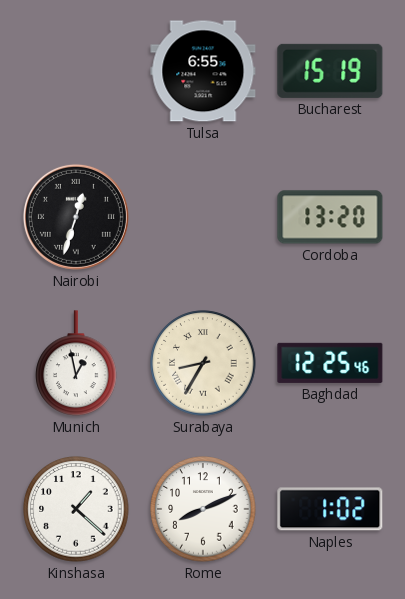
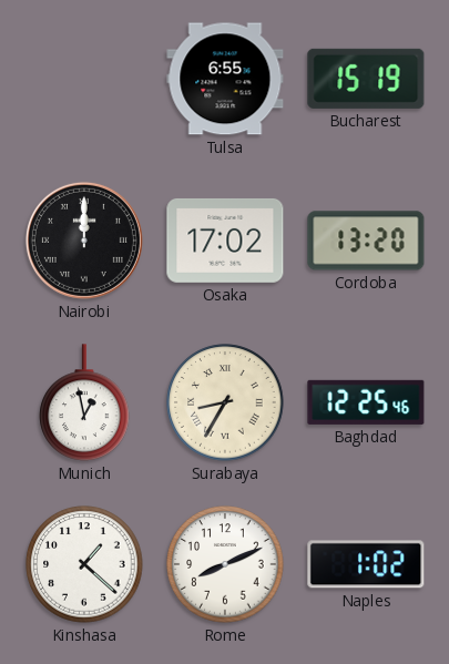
Nairobi: 12:33 -> 12:00
Osaka: none -> 17:02
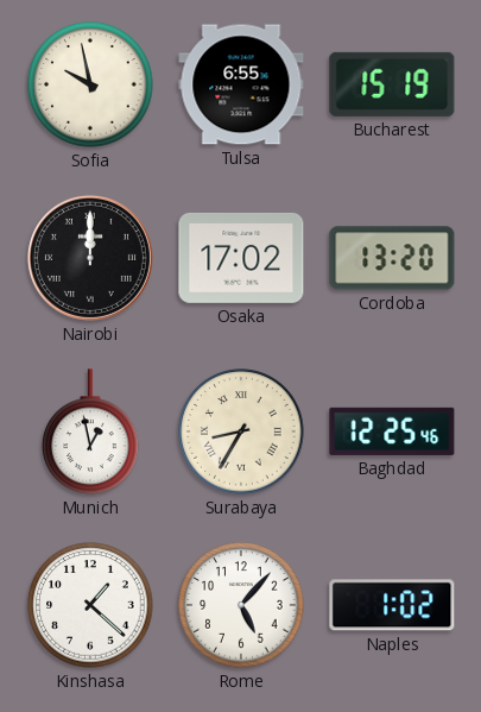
Sofia: none -> 9:58
Rome: 8:11 -> 5:07
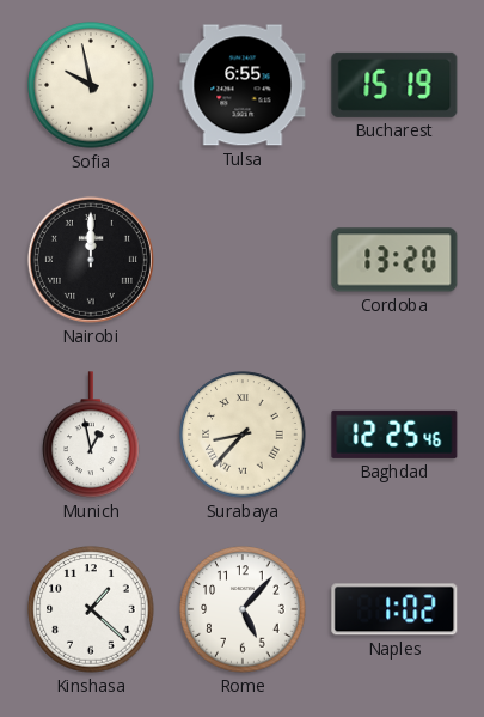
Osaka: 17:02 -> none
Surabaya: 8:35 -> 8:37
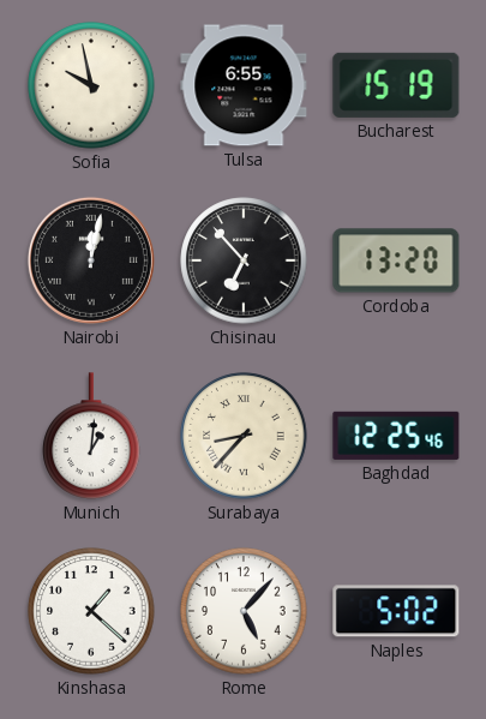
Nairobi: 12:00 -> 12:02
Chisinau: none -> 6:53
Munich: 12:58 -> 1:01
Naples: 1:02 -> 5:02
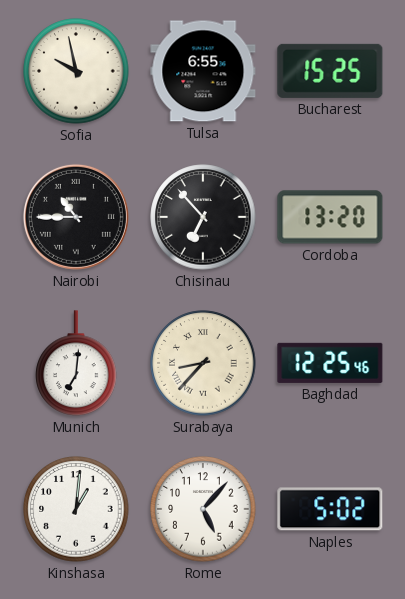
Bucharest: 15:19 -> 15:25
Nairobi: 12:02 -> 10:45
Munich: 1:01 -> 7:01
Kinshasa: 1:22 -> 1:01
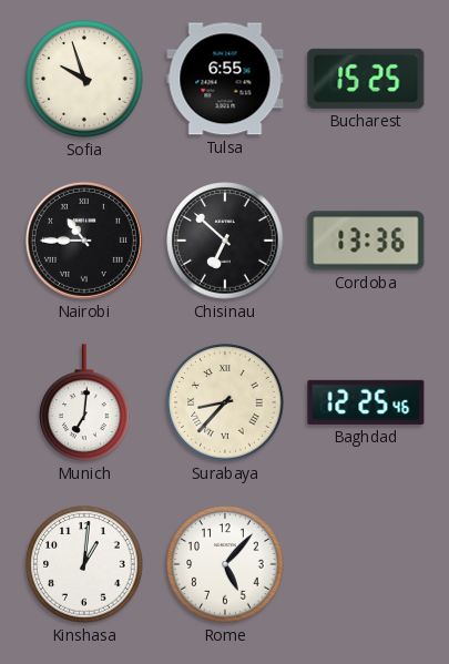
Sofia: 9:58 -> 9:57
Chisinau: 6:53 -> 6:52
Cordoba: 13:20 -> 13:36
Naples: 5:02 -> none
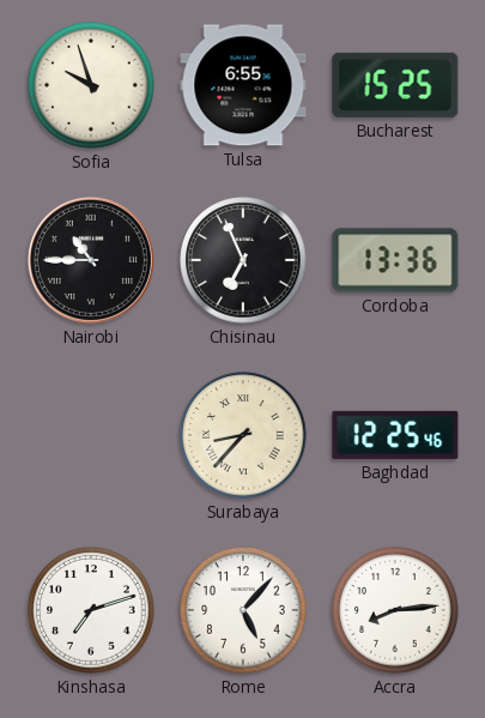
Chisinau: 6:52 -> 6:56
Munich: 7:01 -> none
Kinshasa: 1:01 -> 7:12
Accra: none -> 8:14
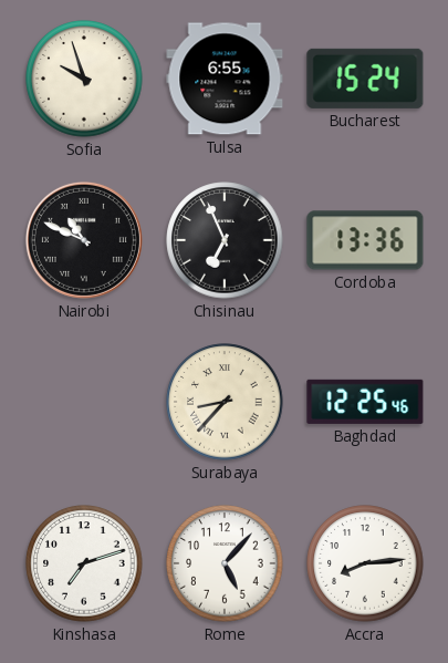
Bucharest: 15:25 -> 15:24
Nairobi: 10:45 -> 10:49
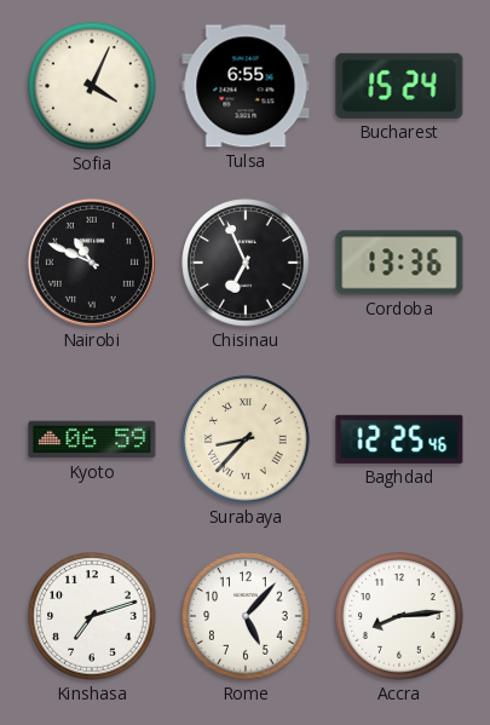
Sofia: 9:57 -> 4:04
Kyoto: none -> 06:59
